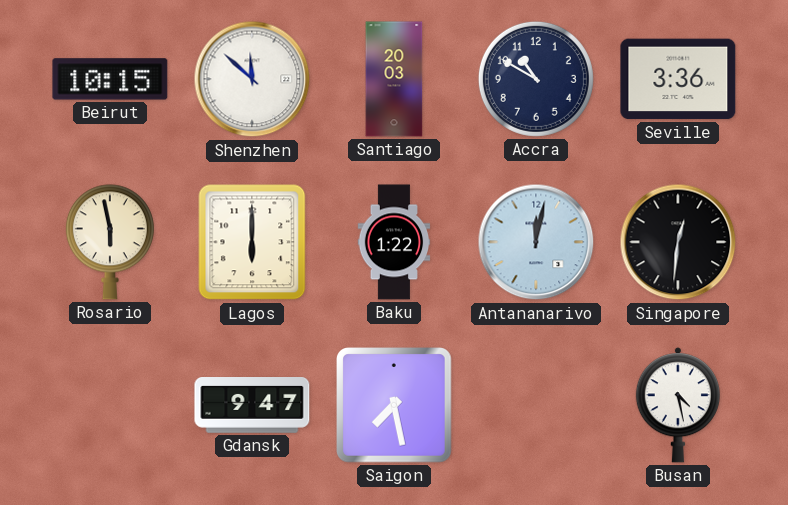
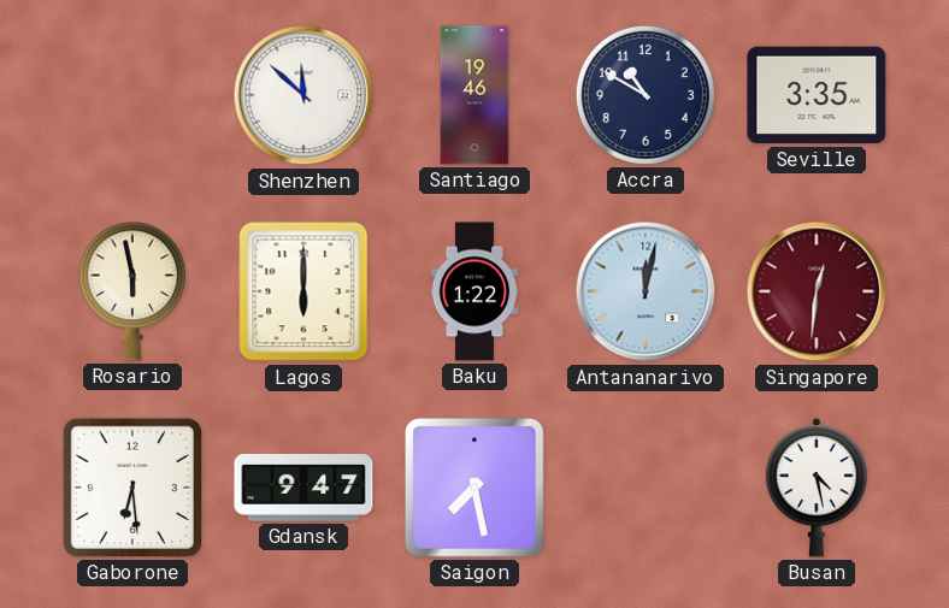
Beirut: 10:15 -> none
Santiago: 20:03 -> 19:46
Seville: 3:36 -> 3:35
Singapore dial: black -> burgundy
Gaborone: none -> 6:29
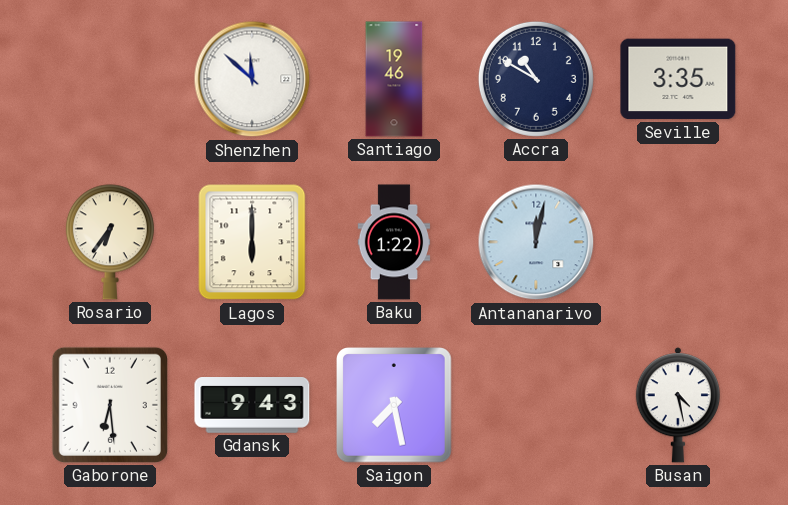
Rosario: 5:58 -> 6:36
Singapore: 12:31 -> none
Gdansk: 9:47 -> 9:43
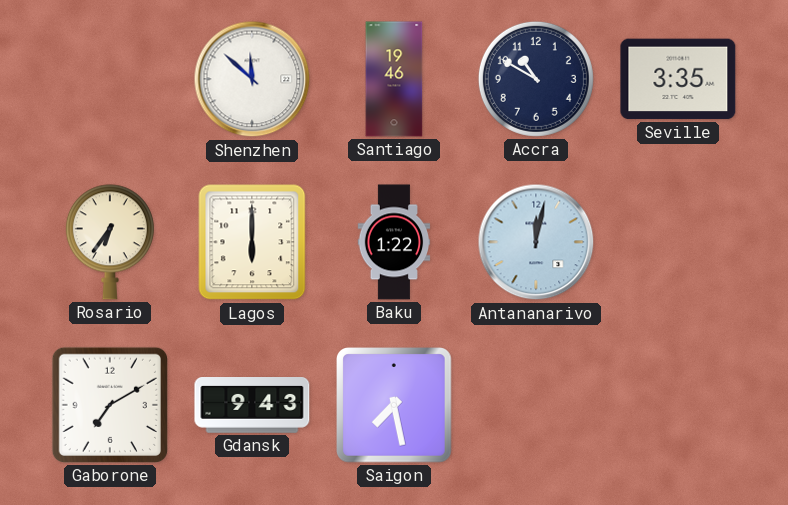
Gaborone: 6:29 -> 7:10
Busan: 4:28 -> none
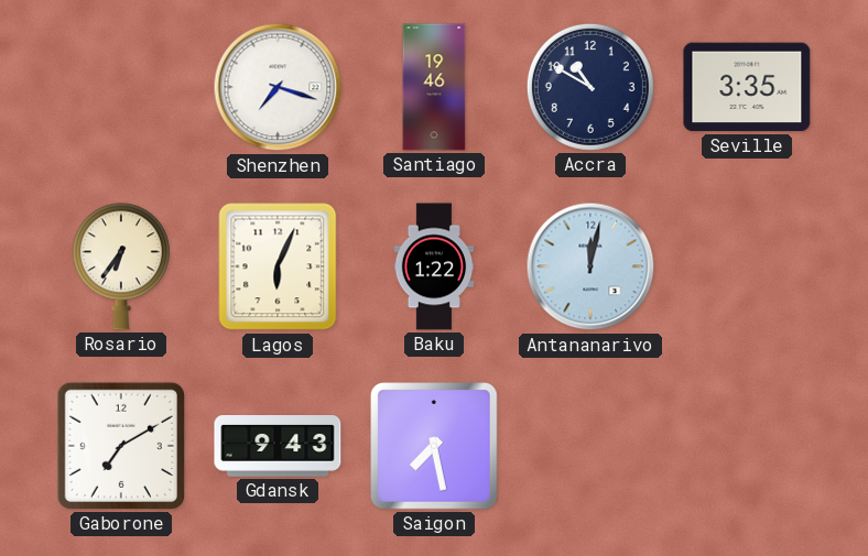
Shenzhen: 11:52 -> 7:18
Lagos: 6:00 -> 6:04
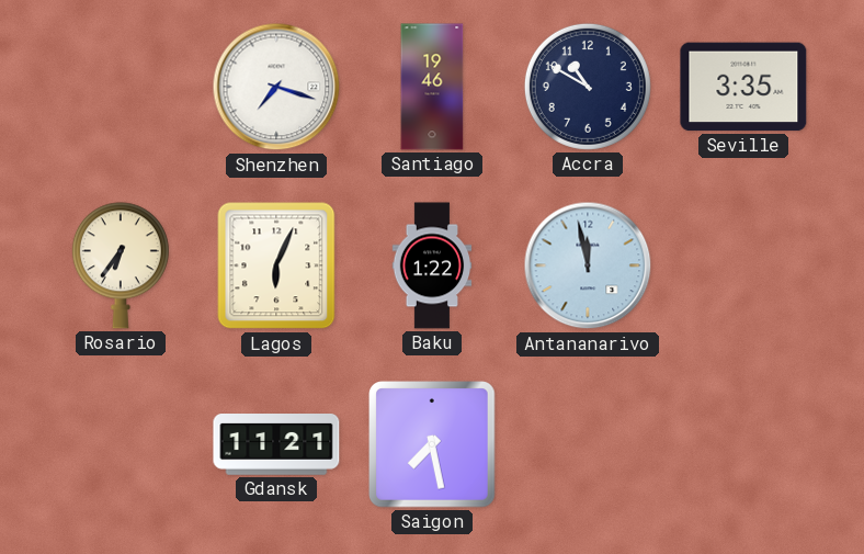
Antananarivo: 12:02 -> 11:58
Gaborone: 7:10 -> none
Gdansk: 9:43 -> 11:21
